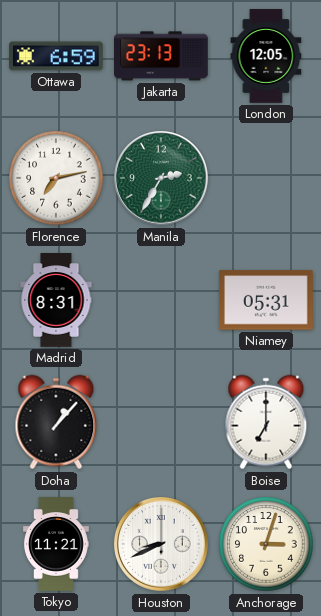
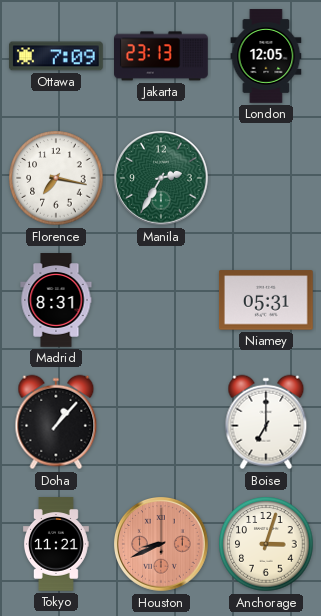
Ottawa: 6:59 -> 7:09
Florence: 7:13 -> 7:17
Houston dial: white -> salmon
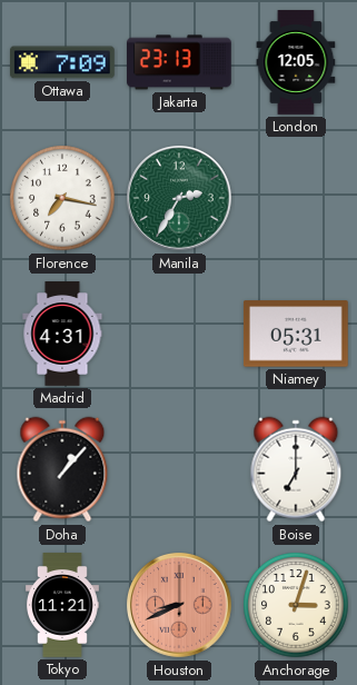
Madrid: 8:31 -> 4:31
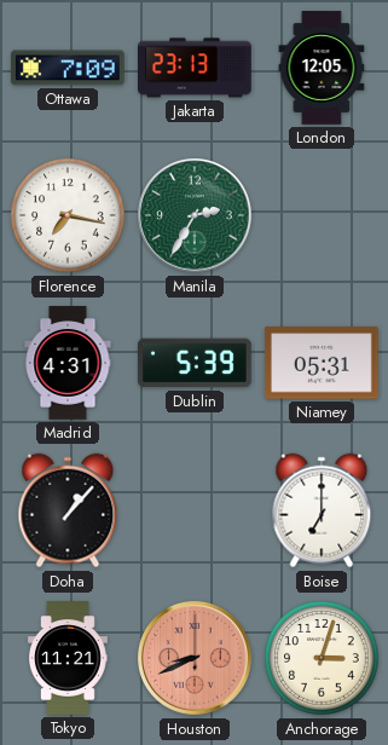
Dublin: none -> 5:39
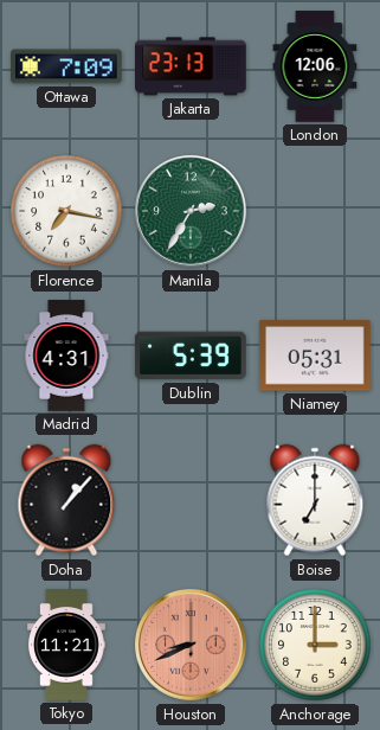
London: 12:05 -> 12:06
Anchorage: 3:03 -> 3:00
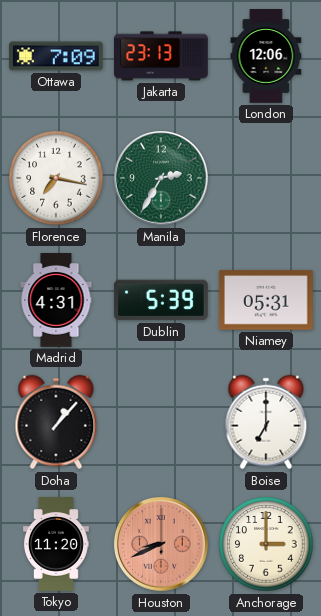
Tokyo: 11:21 -> 11:20
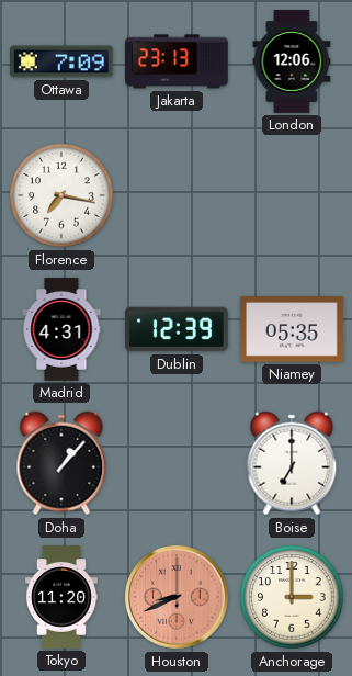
Manila: 2:35 -> none
Dublin: 5:39 -> 12:39
Niamey: 05:31 -> 05:35
